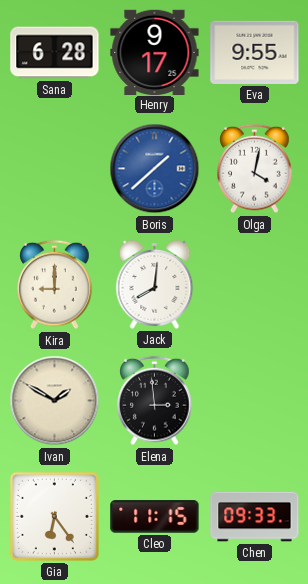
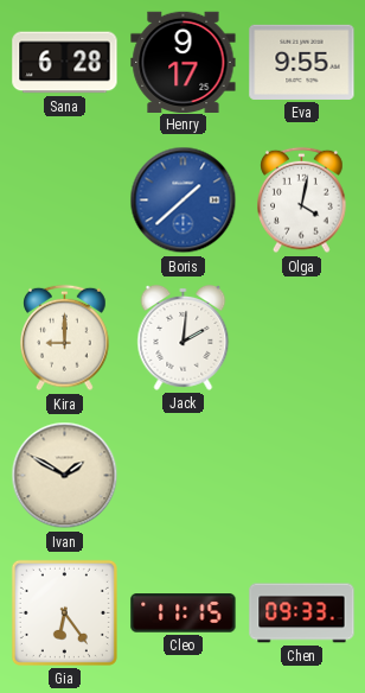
Jack: 8:01 -> 2:01
Elena: 2:59 -> none
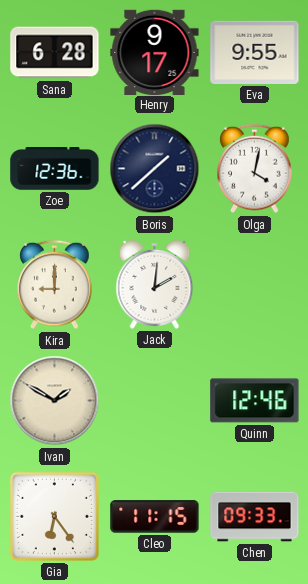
Zoe: none -> 12:36
Boris dial: blue -> navy
Quinn: none -> 12:46
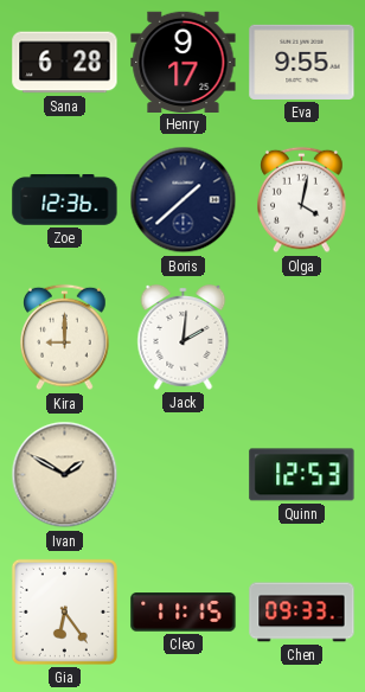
Quinn: 12:46 -> 12:53
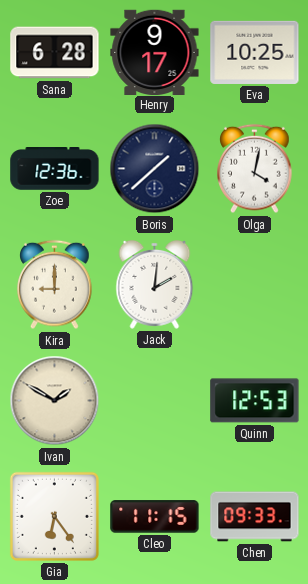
Eva: 9:55 -> 10:25
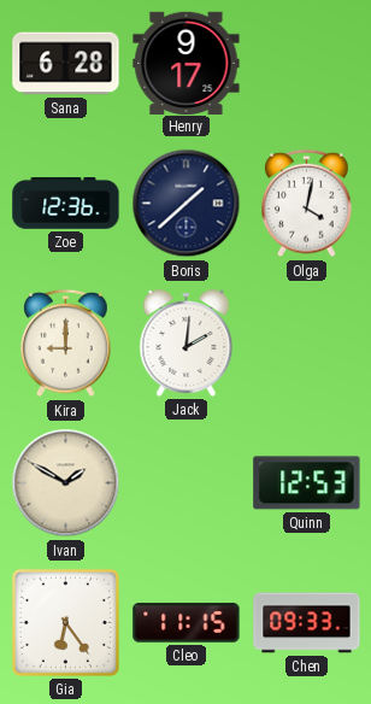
Eva: 10:25 -> none
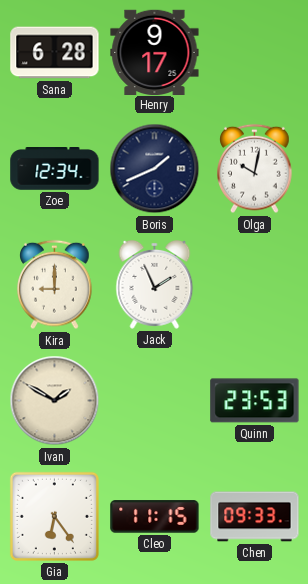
Zoe: 12:36 -> 12:34
Boris: 1:38 -> 1:41
Olga: 4:02 -> 10:02
Jack: 2:01 -> 1:56
Quinn: 12:53 -> 23:53
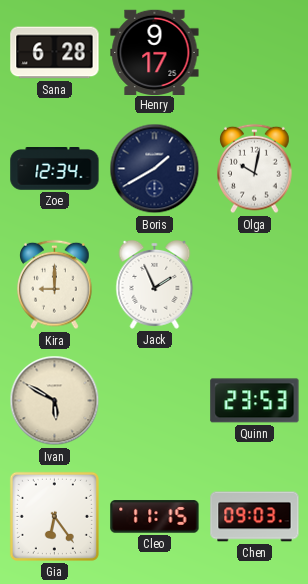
Boris: 1:41 -> 1:40
Ivan: 1:50 -> 5:50
Chen: 09:33 -> 09:03
